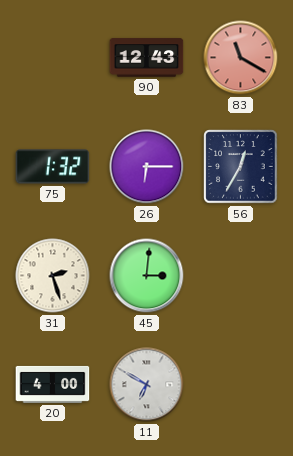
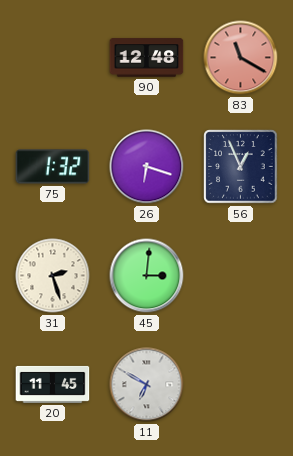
90: 12:43 -> 12:48
26: 6:15 -> 6:18
56: 12:35 -> 12:56
20: 4:00 -> 11:45
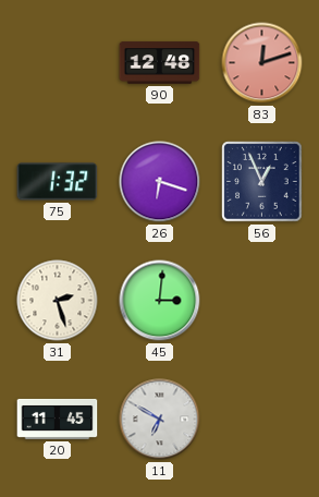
83: 11:20 -> 12:12
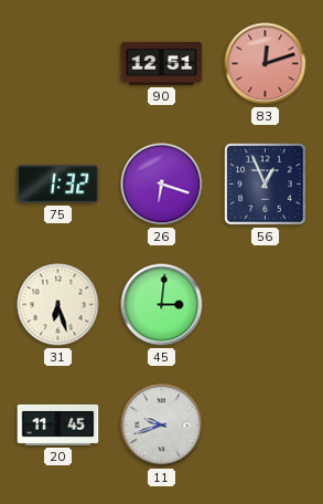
90: 12:48 -> 12:51
31: 2:27 -> 6:27
11: 6:50 -> 9:42
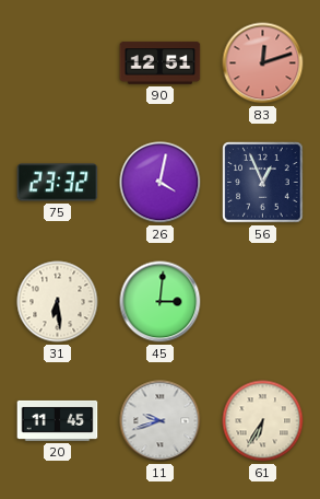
75: 1:32 -> 23:32
26: 6:18 -> 4:02
31: 6:27 -> 6:29
61: none -> 6:35
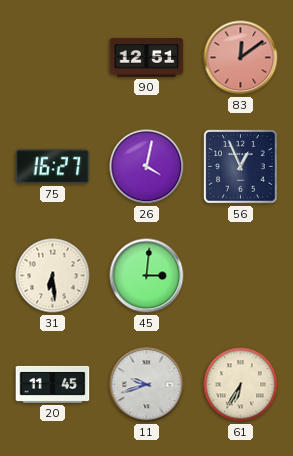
83: 12:12 -> 12:09
75: 23:32 -> 16:27
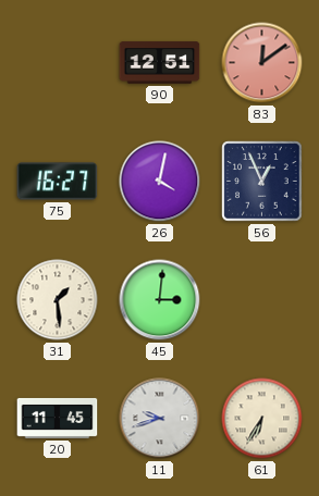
31: 6:29 -> 1:29
